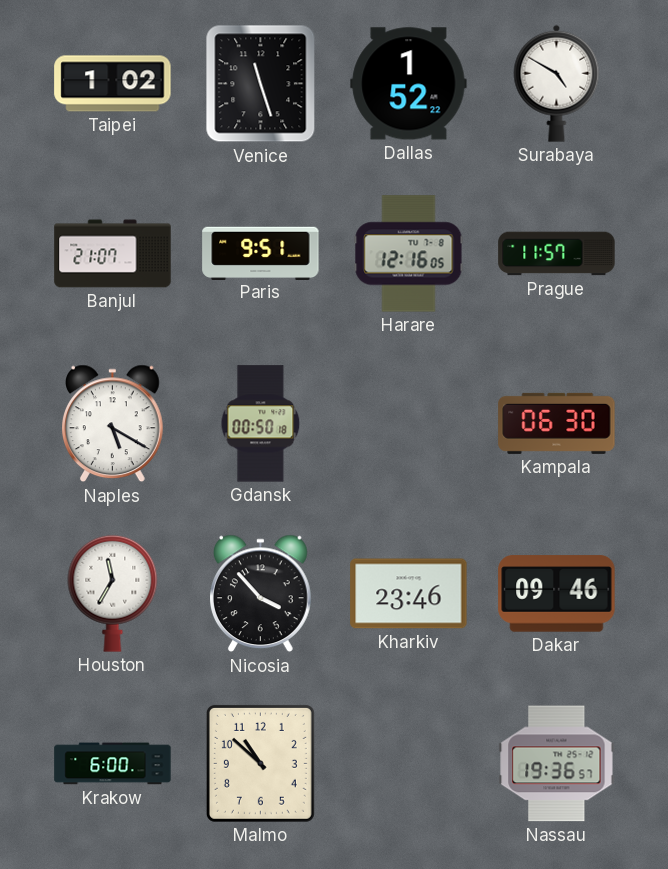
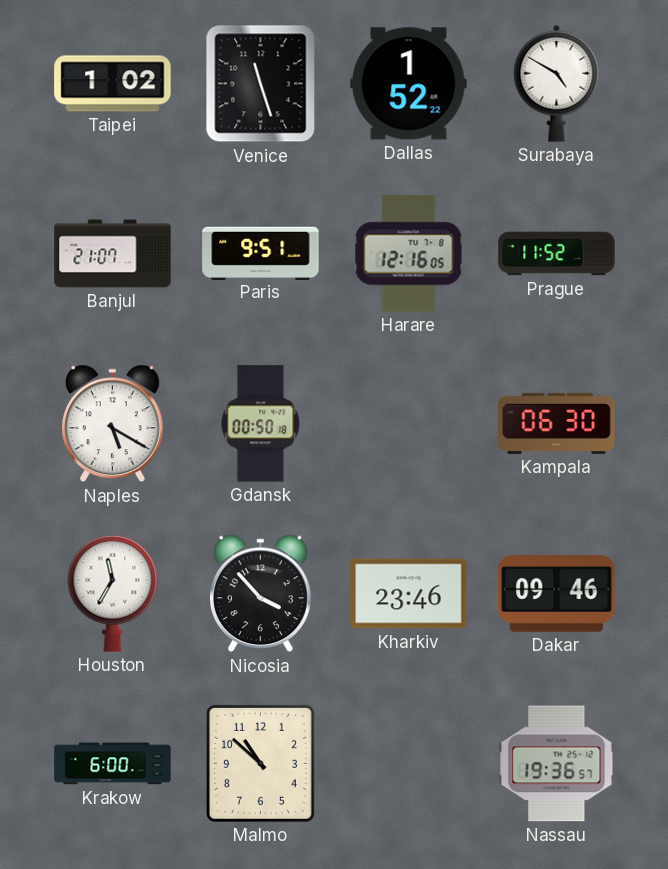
Prague: 11:57 -> 11:52
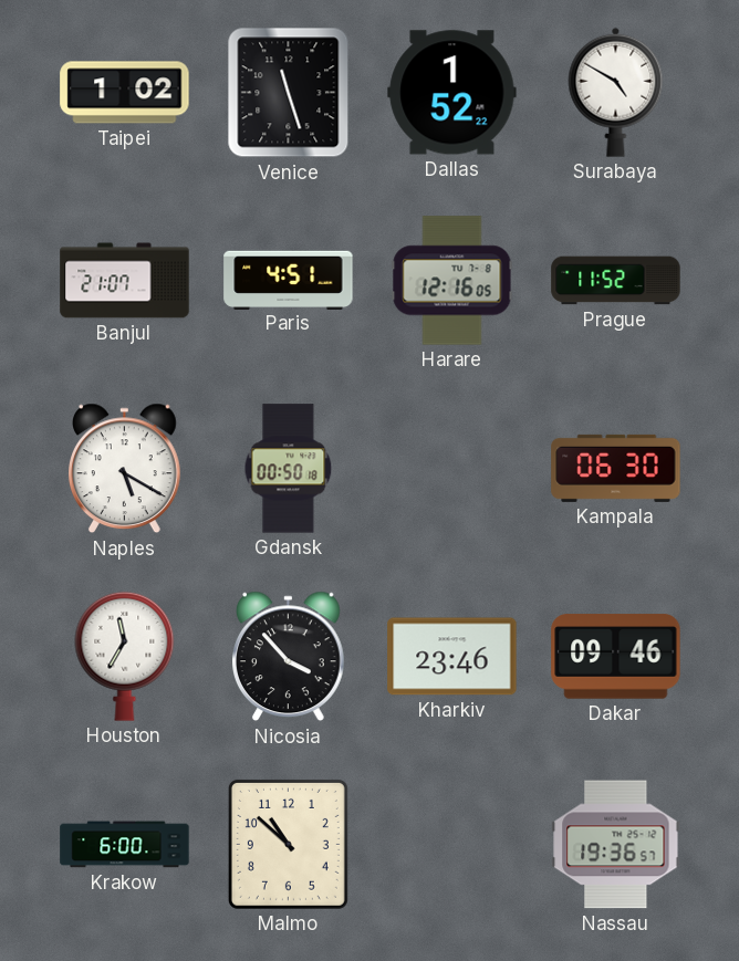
Paris: 9:51 -> 4:51
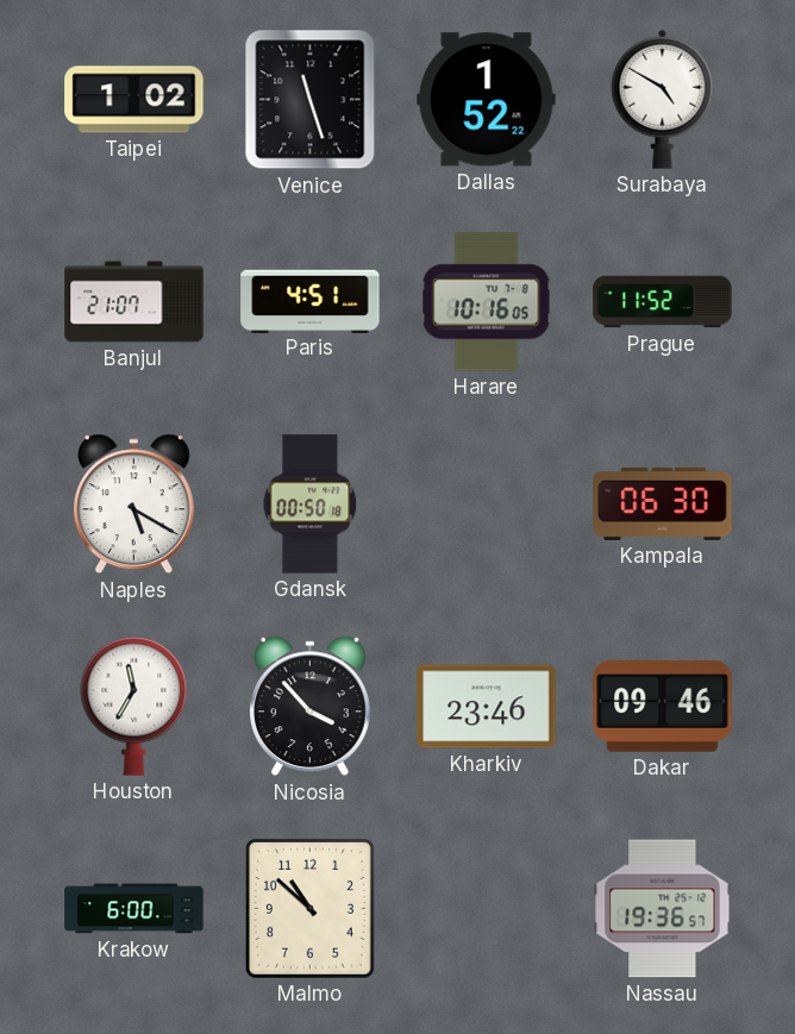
Harare: 12:16 -> 10:16
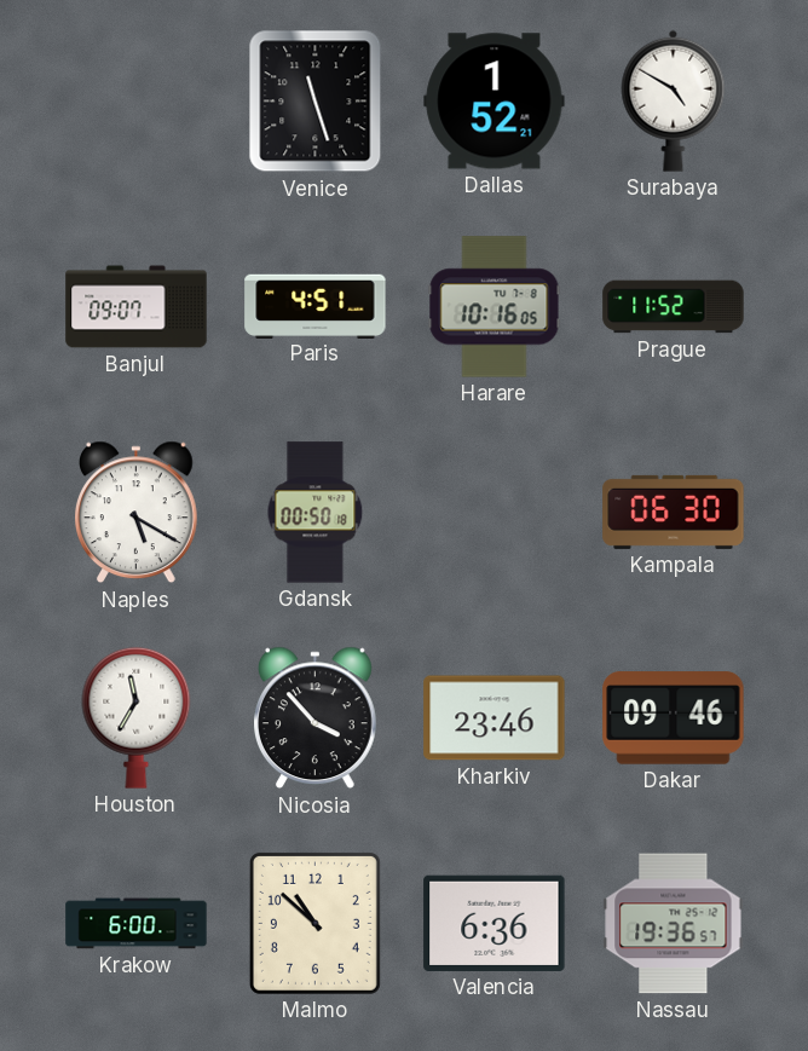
Taipei: 1:02 -> none
Dallas: 1:52:22 -> 1:52:21
Banjul: 21:07 -> 09:07
Valencia: none -> 6:36
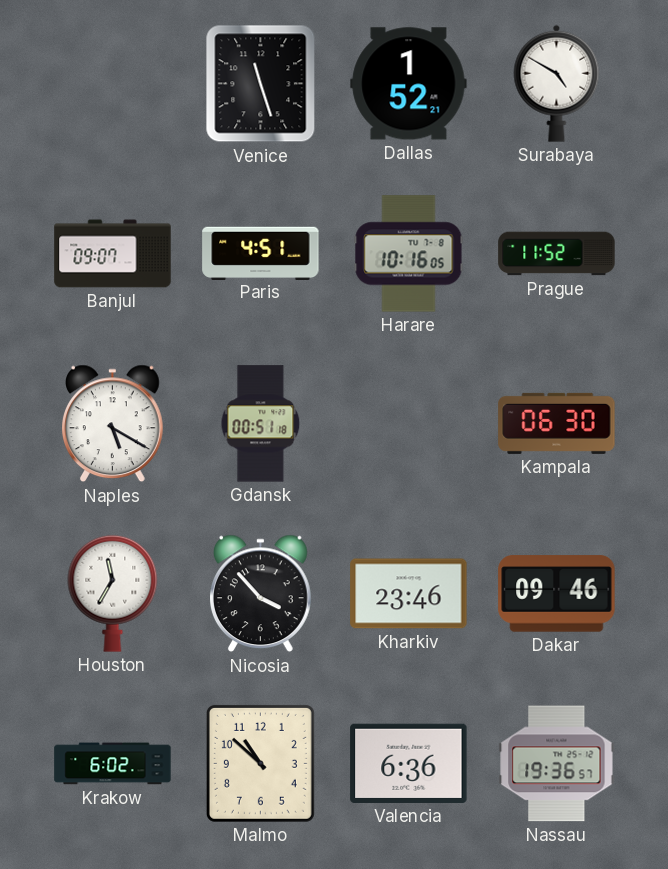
Gdansk: 00:50 -> 00:51
Krakow: 6:00 -> 6:02
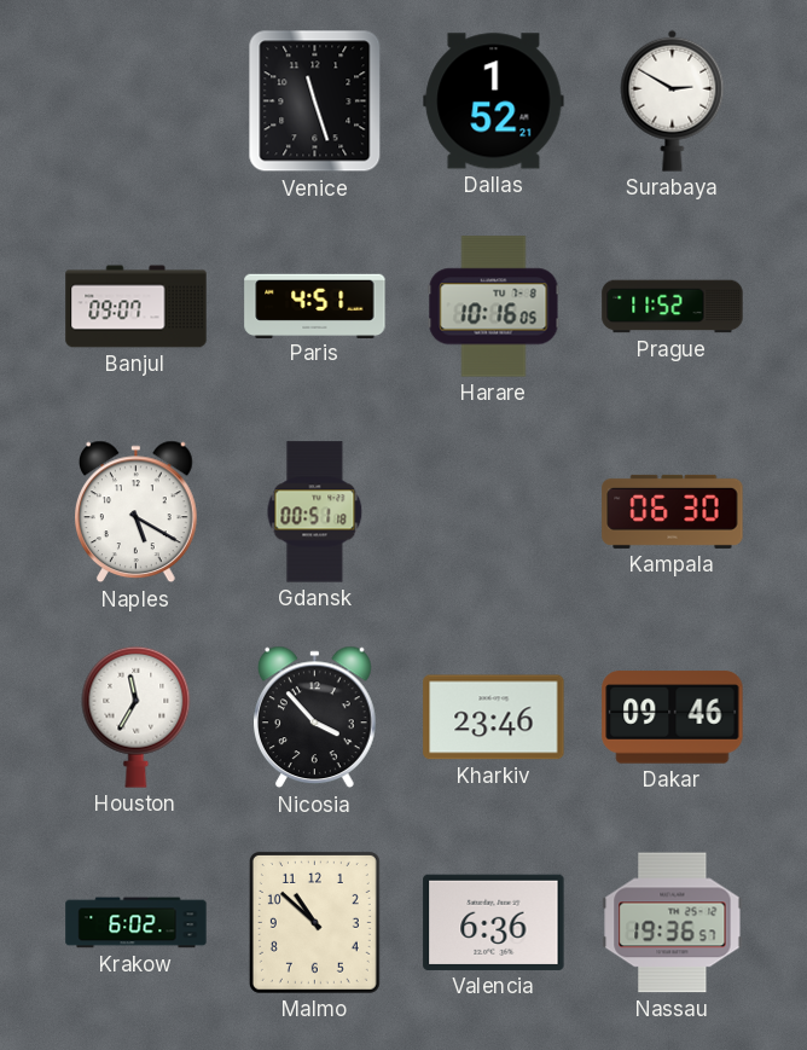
Surabaya: 4:50 -> 2:50
